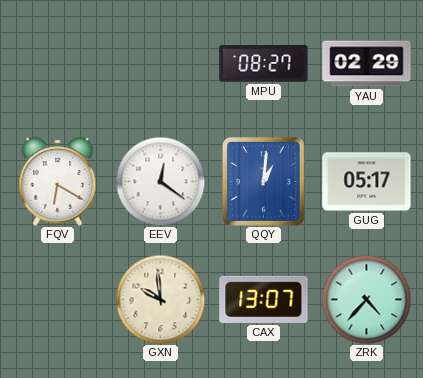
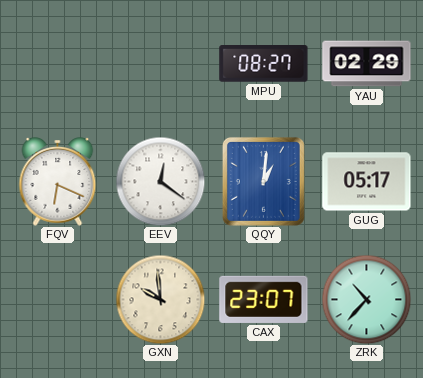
FQV: 6:20 -> 6:19
CAX: 13:07 -> 23:07
ZRK: 4:37 -> 10:37
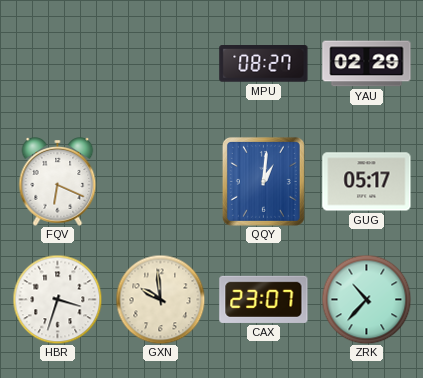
EEV: 12:21 -> none
HBR: none -> 3:33
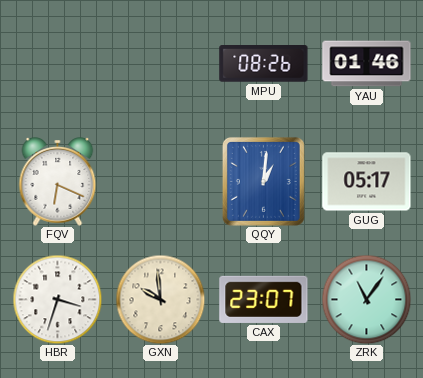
MPU: 08:27 -> 08:26
YAU: 02:29 -> 01:46
ZRK: 10:37 -> 11:06
